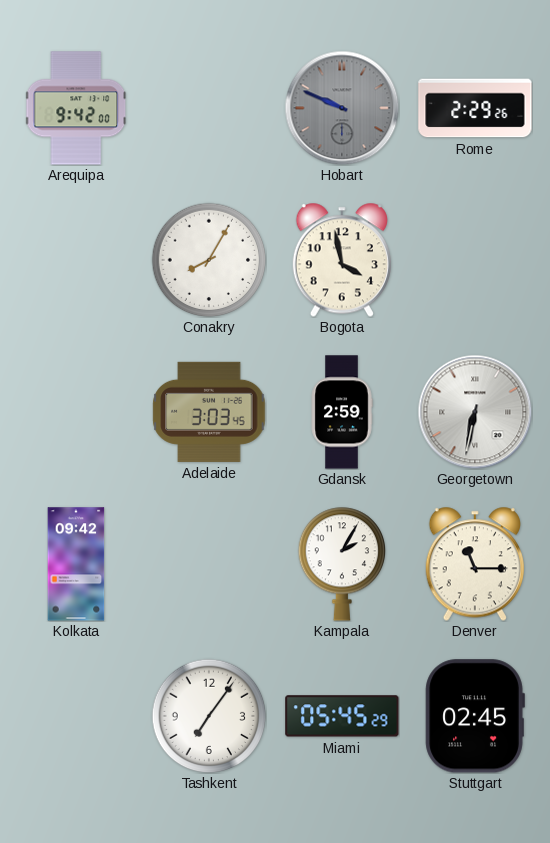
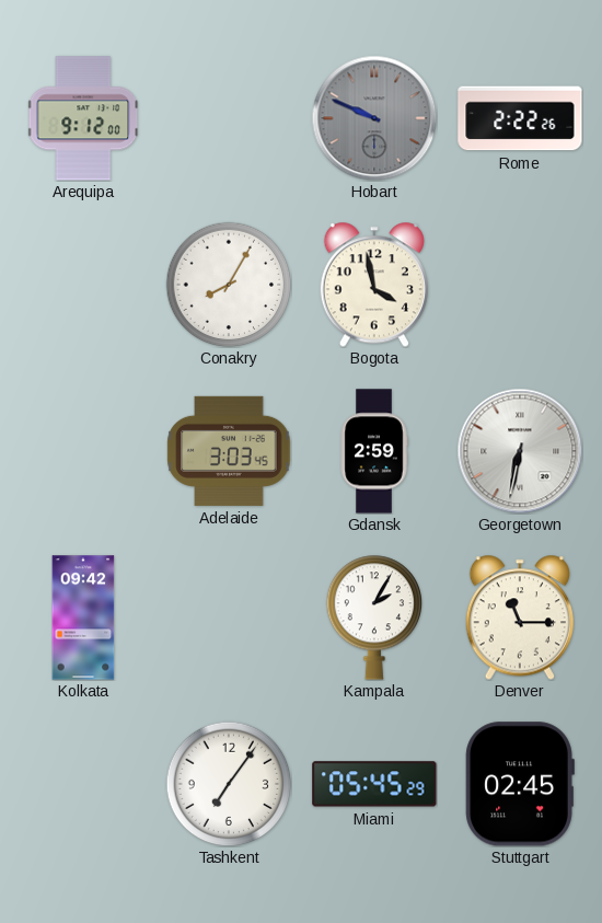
Arequipa: 9:42 -> 9:12
Rome: 2:29 -> 2:22
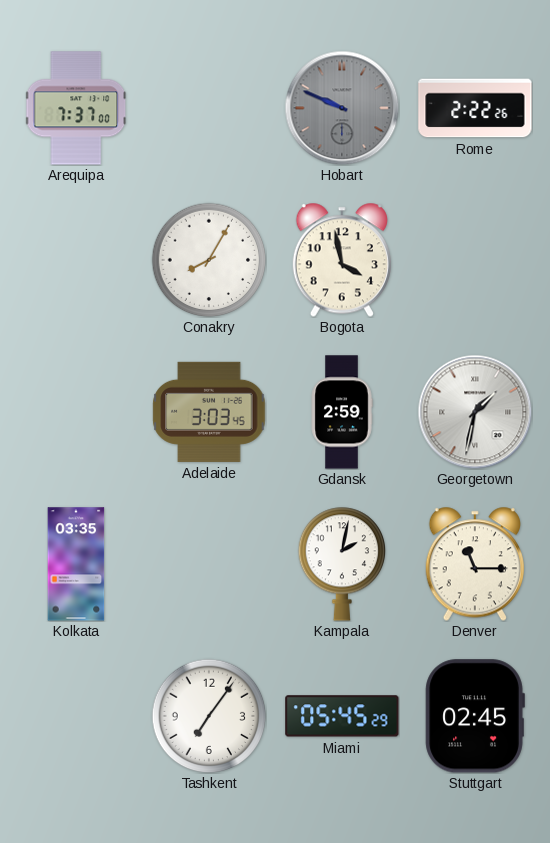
Arequipa: 9:12 -> 7:37
Georgetown: 6:32 -> 1:32
Kolkata: 09:42 -> 03:35
Kampala: 2:05 -> 2:02
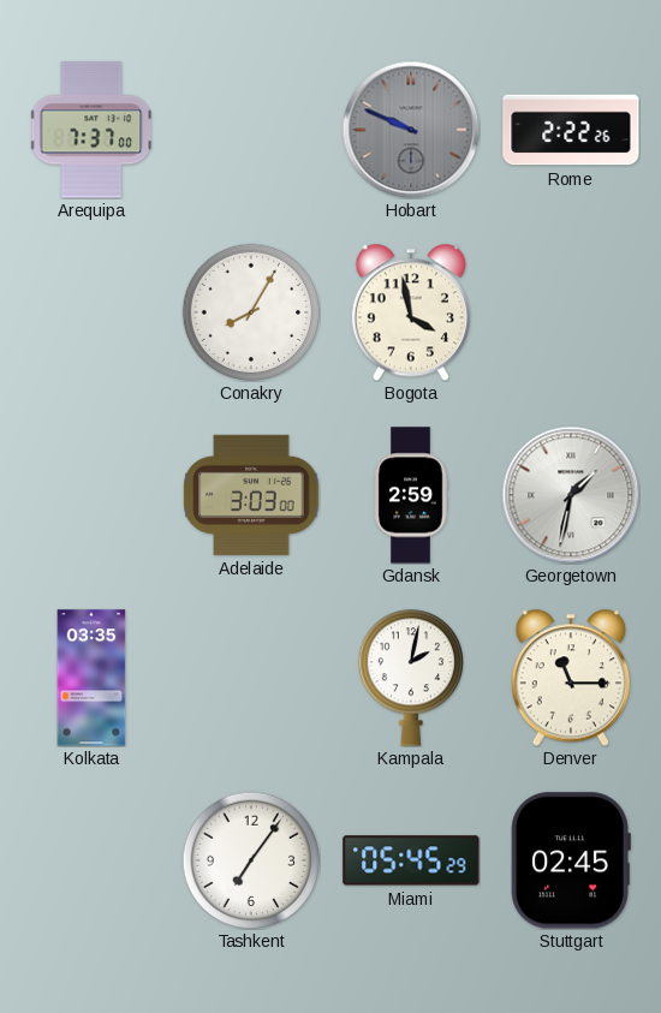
Adelaide: 3:03:45 -> 3:03:00
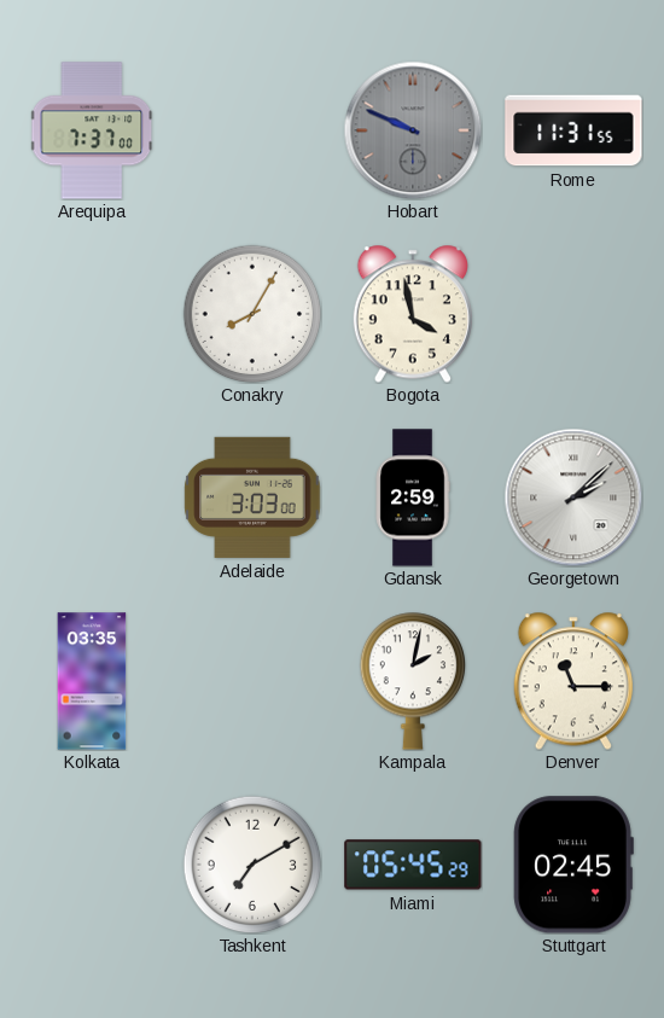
Rome: 2:22 -> 11:31
Georgetown: 1:32 -> 2:08
Tashkent: 7:06 -> 7:10
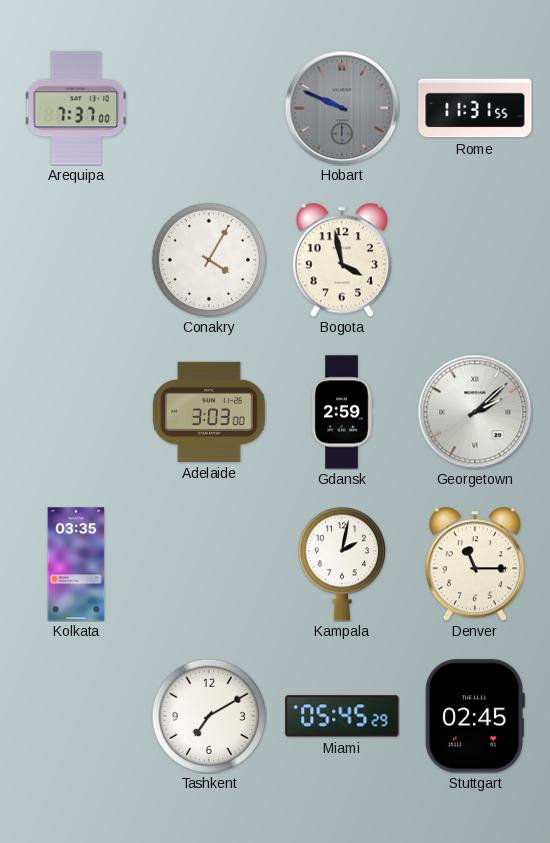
Conakry: 8:05 -> 4:05
